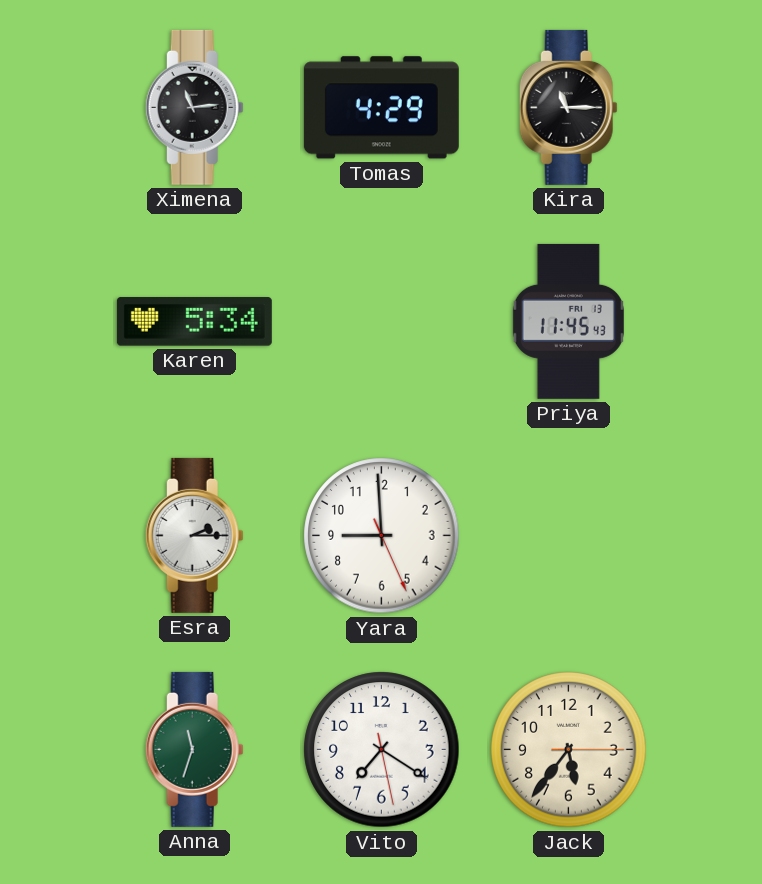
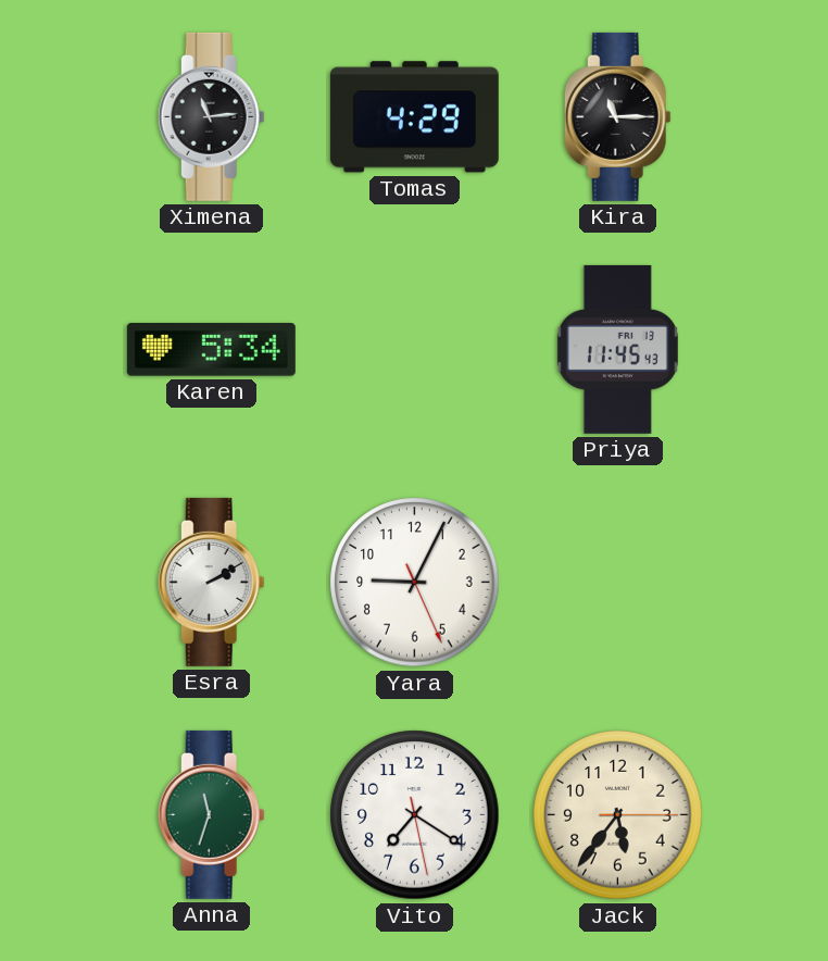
Esra: 2:15 -> 2:10
Yara: 8:59 -> 9:04
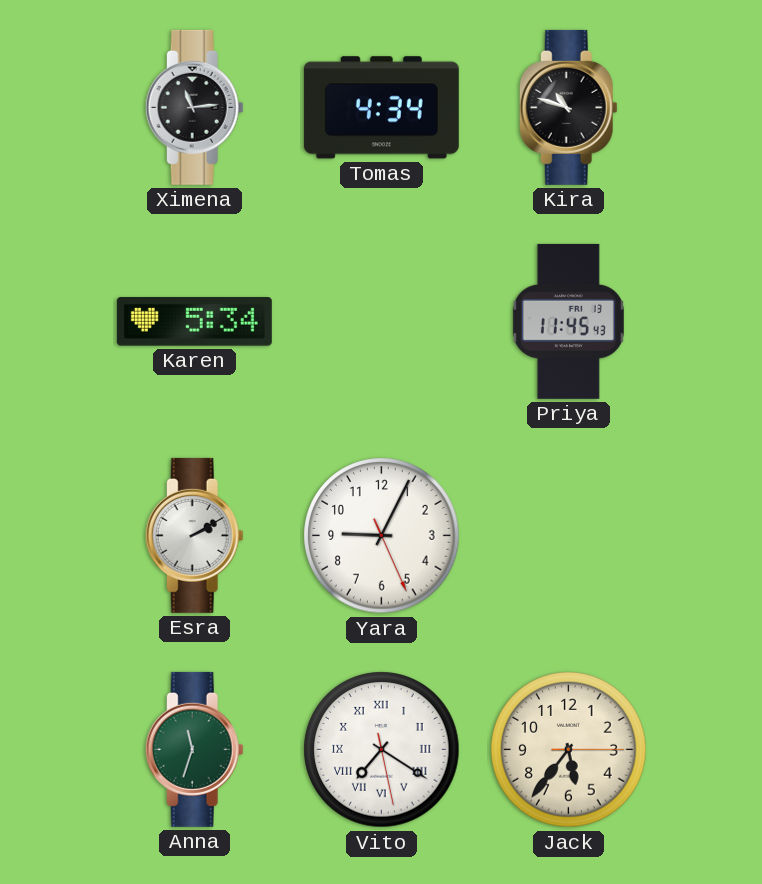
Tomas: 4:29 -> 4:34
Kira: 11:15 -> 10:48
Vito numerals: Arabic -> Roman
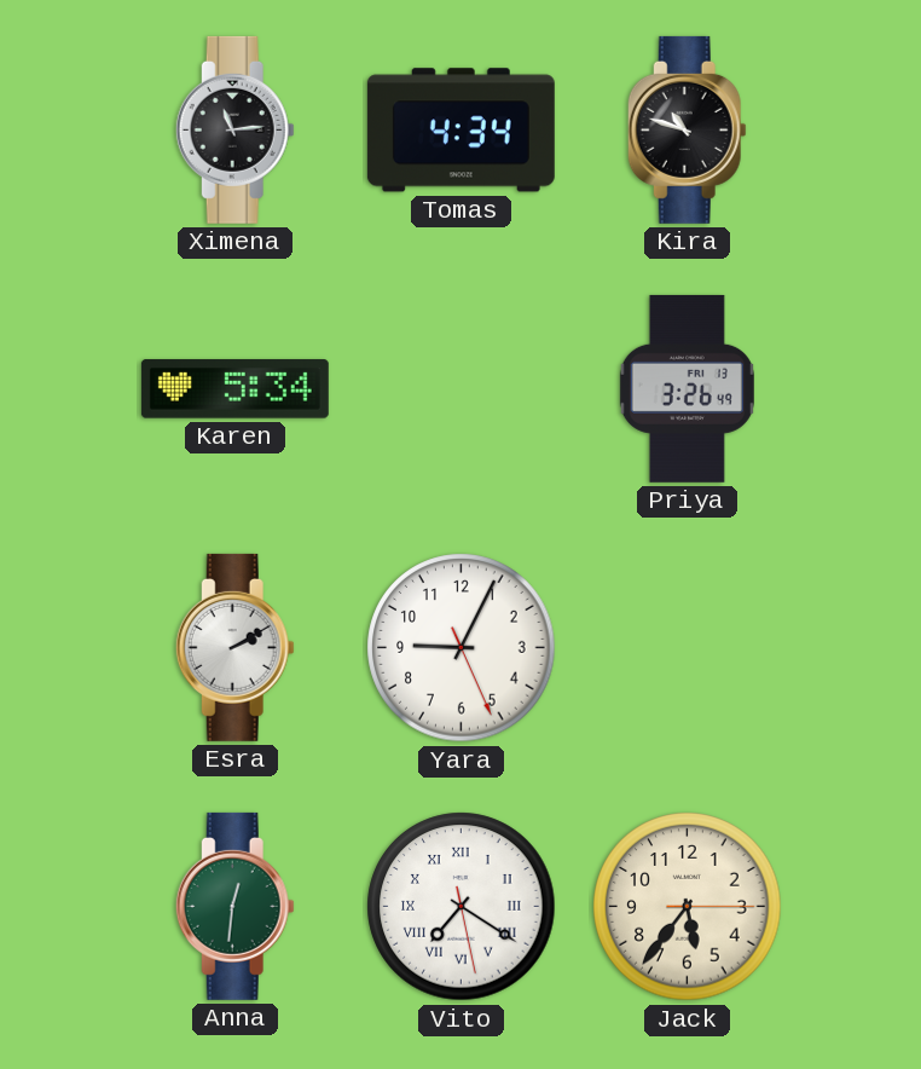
Priya: 11:45 -> 3:26
Anna: 11:33 -> 12:31
